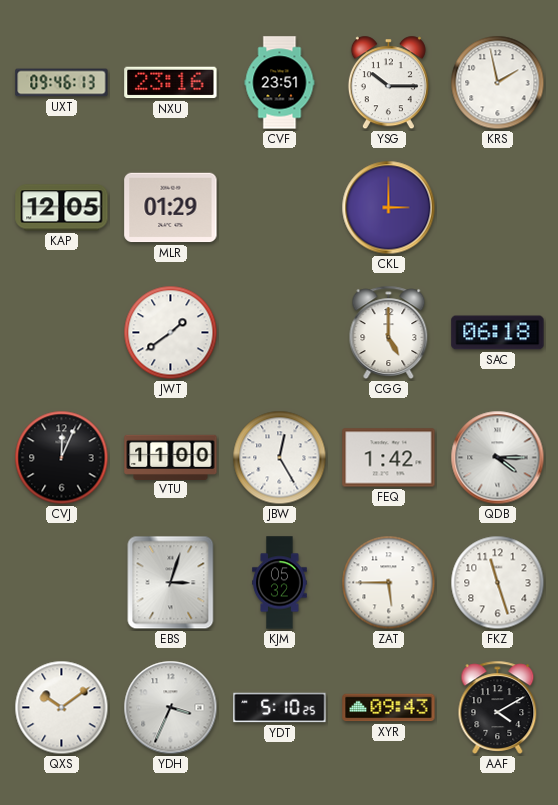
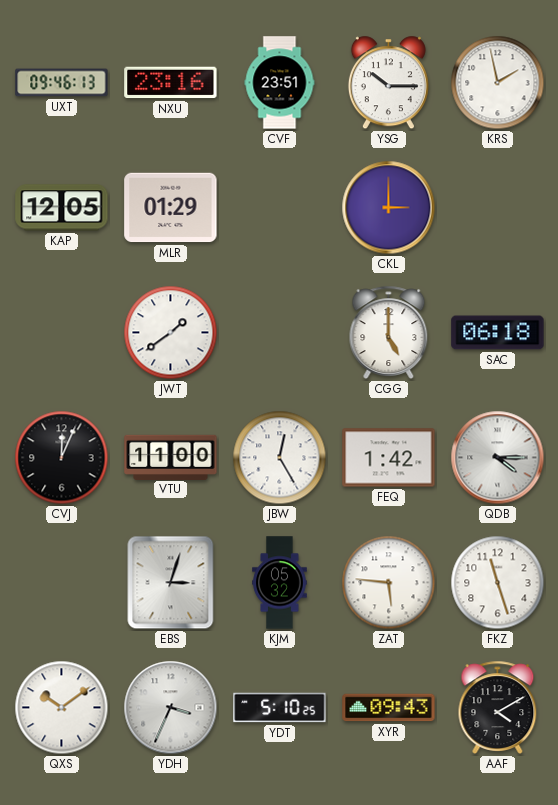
ZAT: 5:45 -> 5:46
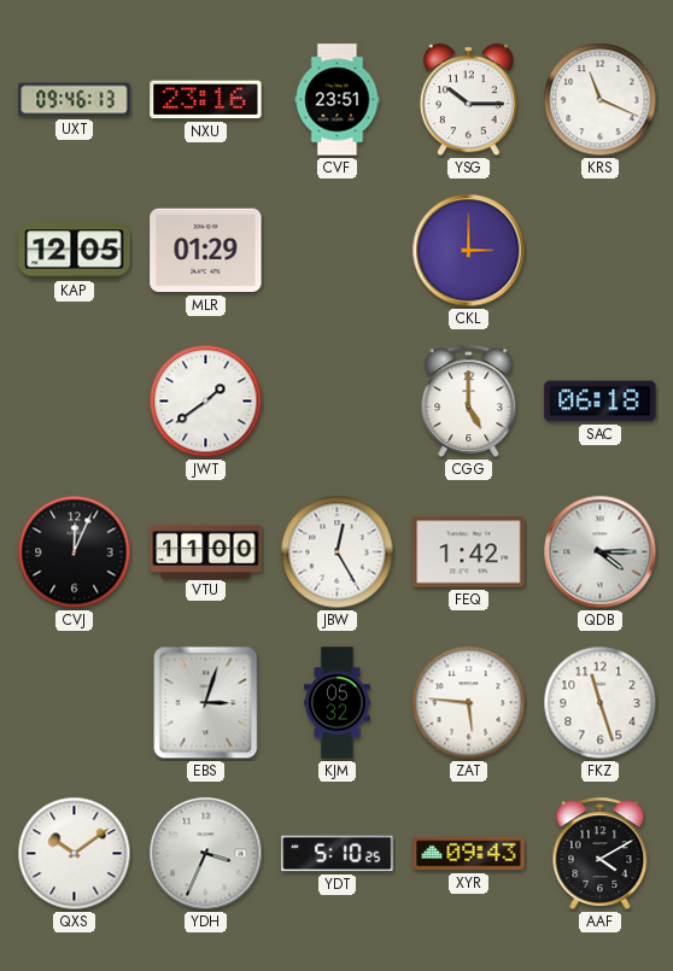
KRS: 1:58 -> 11:19
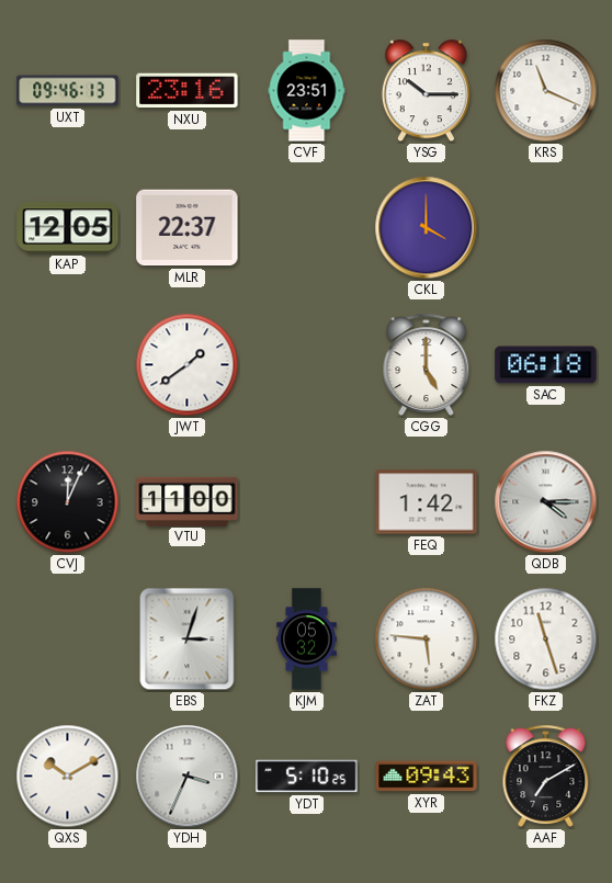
MLR: 01:29 -> 22:37
CKL: 3:00 -> 4:00
JBW: 12:25 -> none
QXS: 10:09 -> 10:10
AAF: 4:10 -> 7:10
